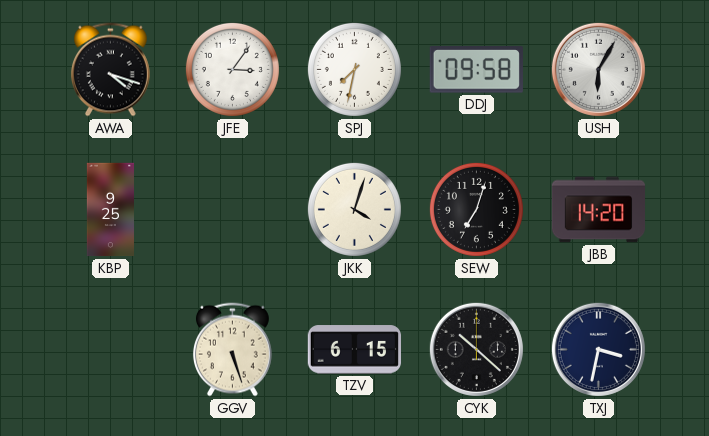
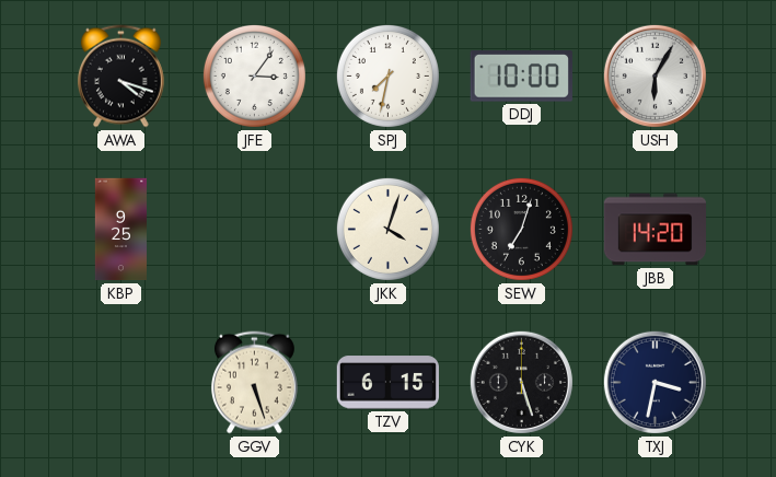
DDJ: 09:58 -> 10:00
CYK: 10:22 -> 5:27
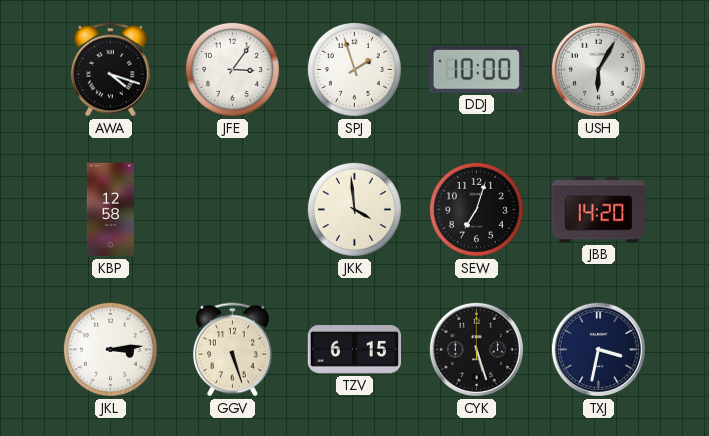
SPJ: 7:32 -> 1:57
KBP: 9:25 -> 12:58
JKK: 4:03 -> 3:59
JKL: none -> 3:14
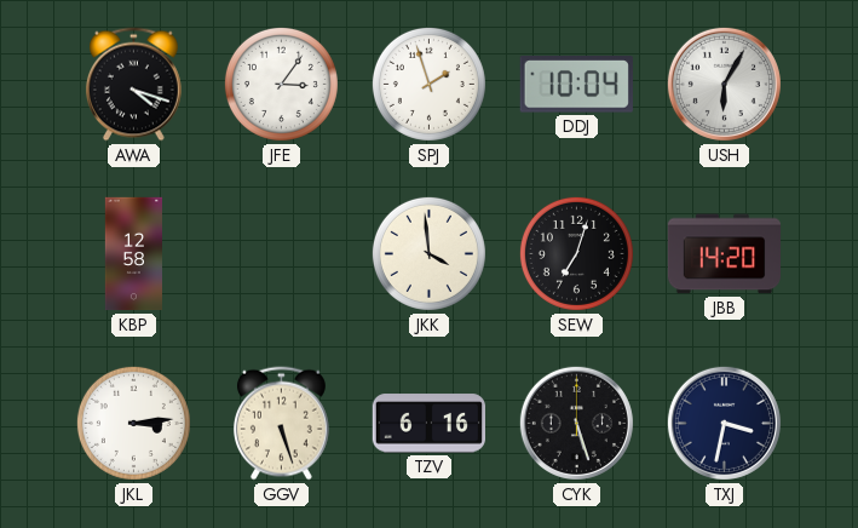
DDJ: 10:00 -> 10:04
TZV: 6:15 -> 6:16
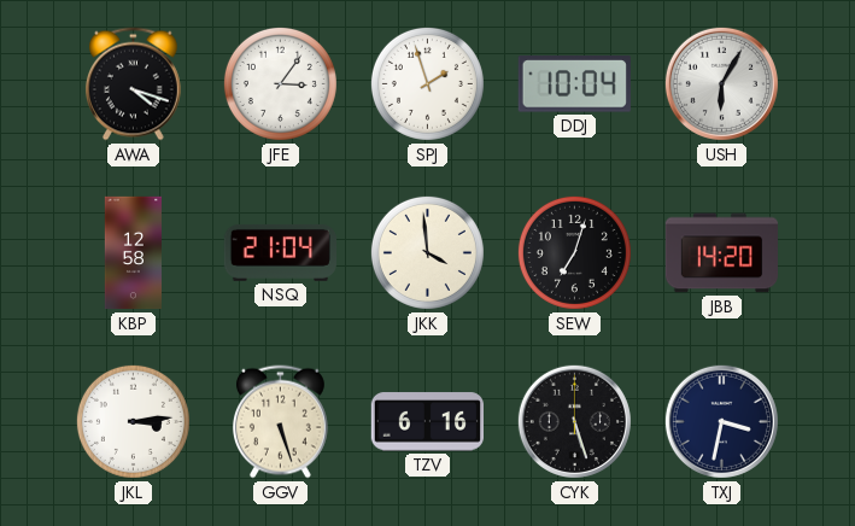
NSQ: none -> 21:04
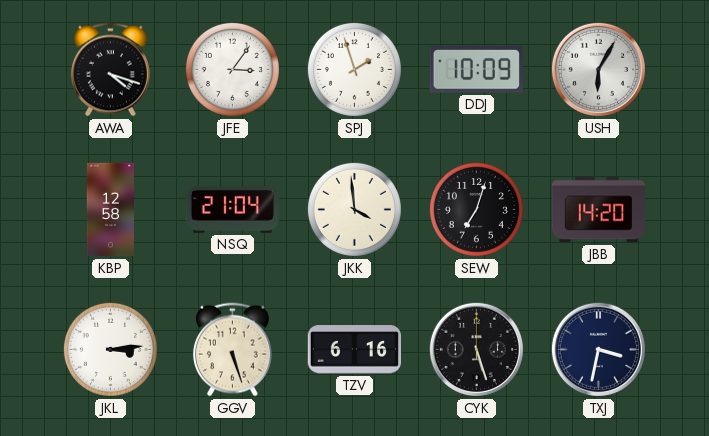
DDJ: 10:04 -> 10:09
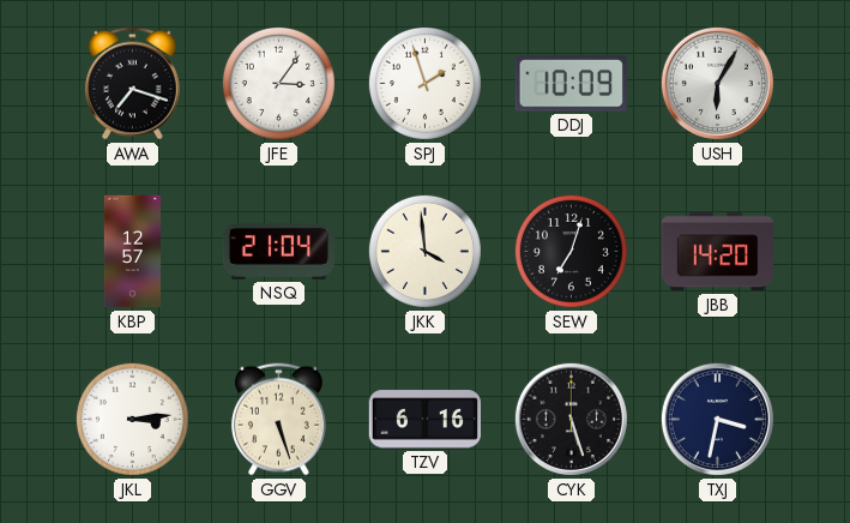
AWA: 4:18 -> 7:18
KBP: 12:58 -> 12:57
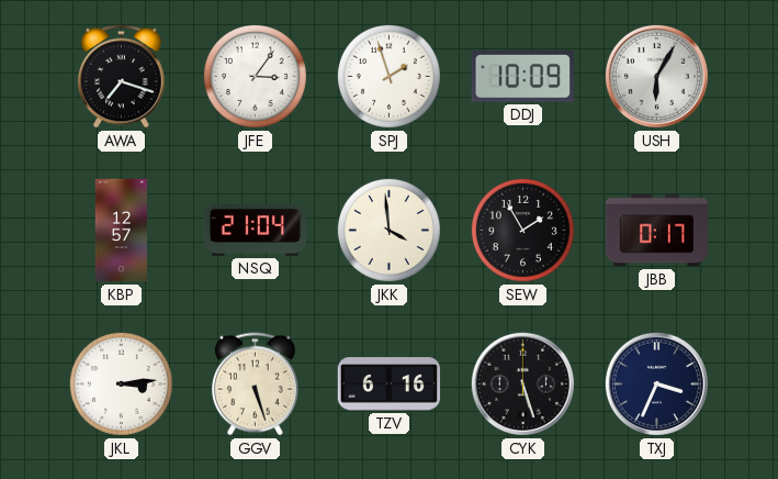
SEW: 7:03 -> 1:55
JBB: 14:20 -> 0:17
TXJ: 3:32 -> 3:34
